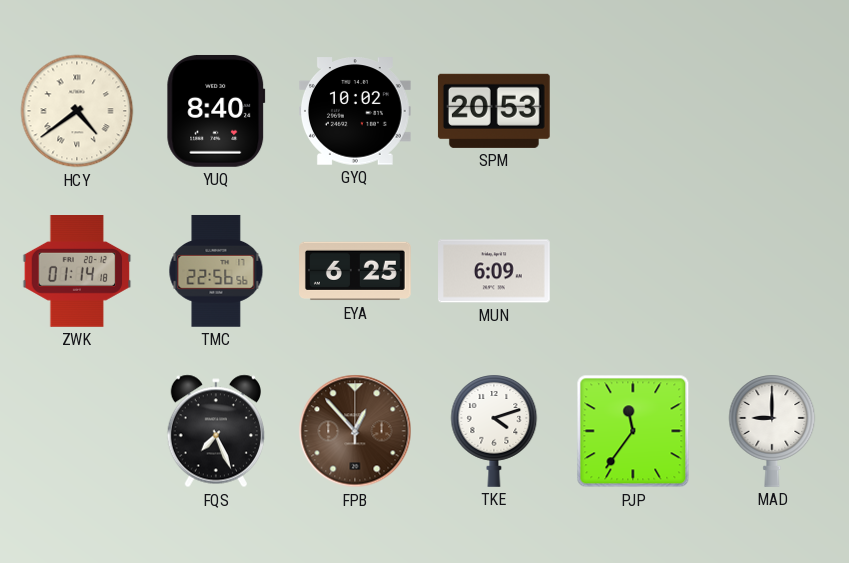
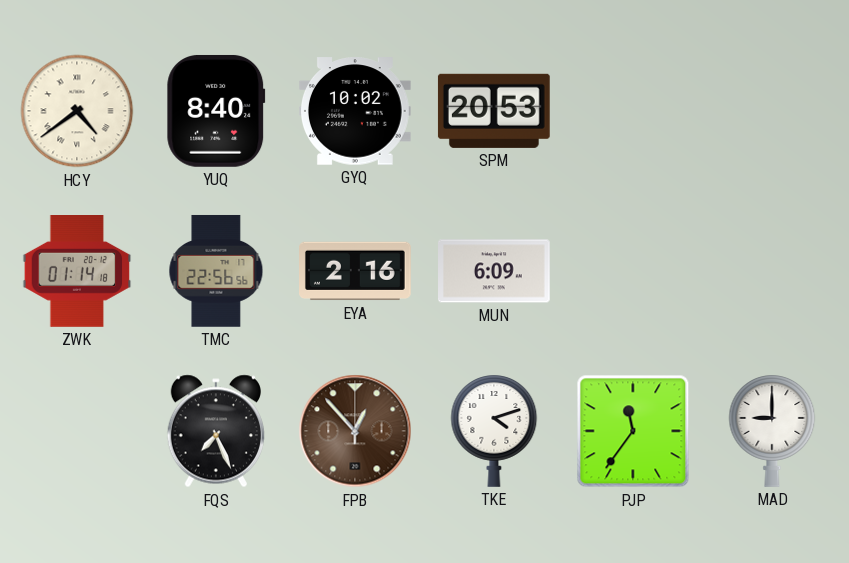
EYA: 6:25 -> 2:16
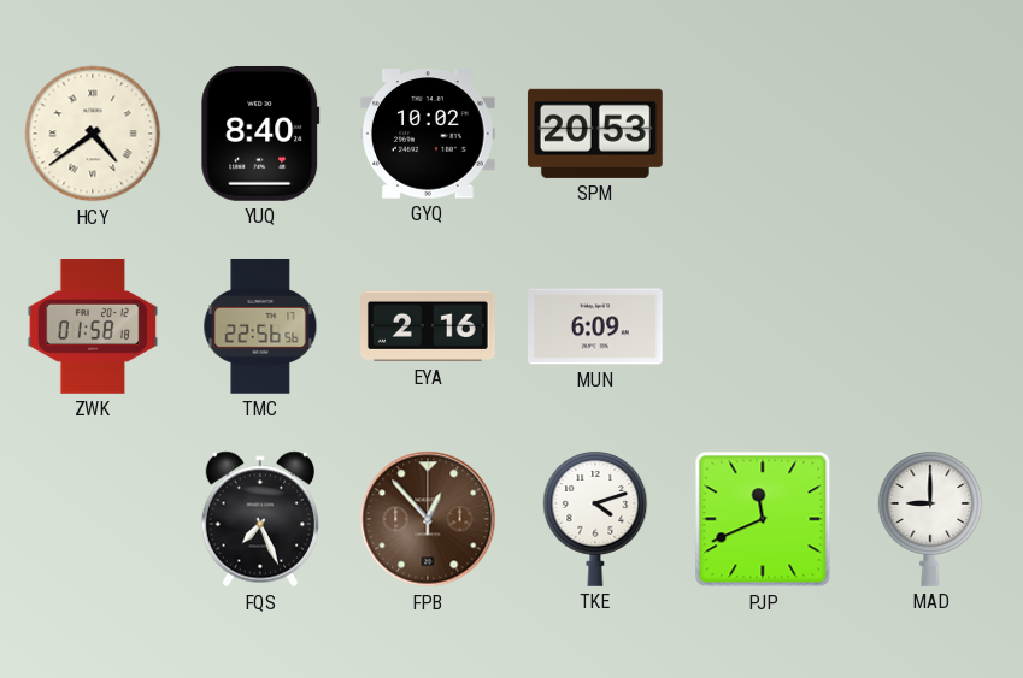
ZWK: 01:14 -> 01:58
PJP: 11:36 -> 11:41
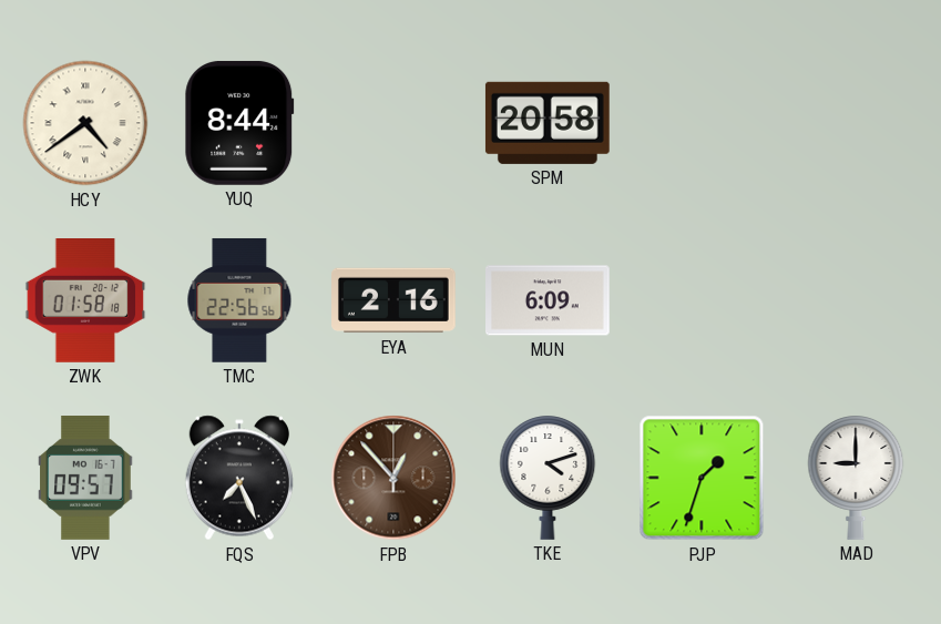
YUQ: 8:40 -> 8:44
GYQ: 10:02 -> none
SPM: 20:53 -> 20:58
VPV: none -> 09:57
PJP: 11:41 -> 1:33
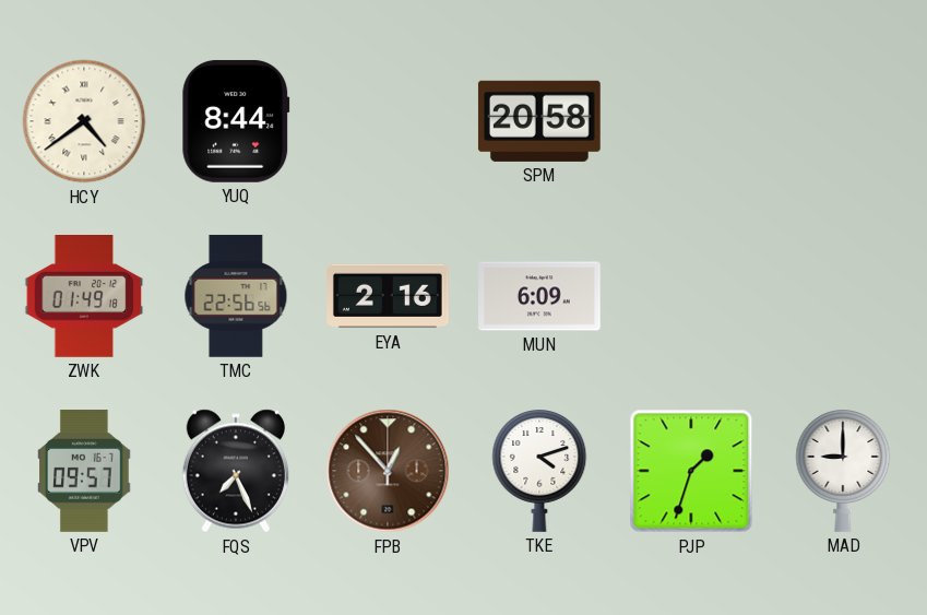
ZWK: 01:58 -> 01:49
